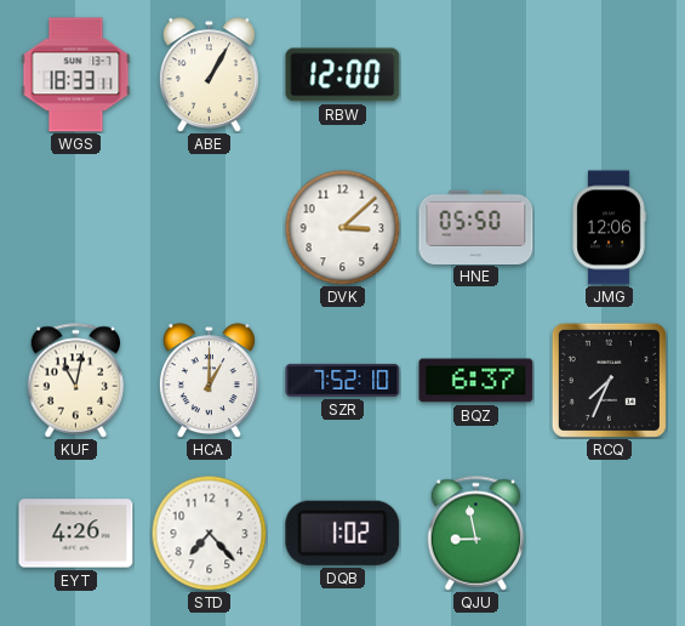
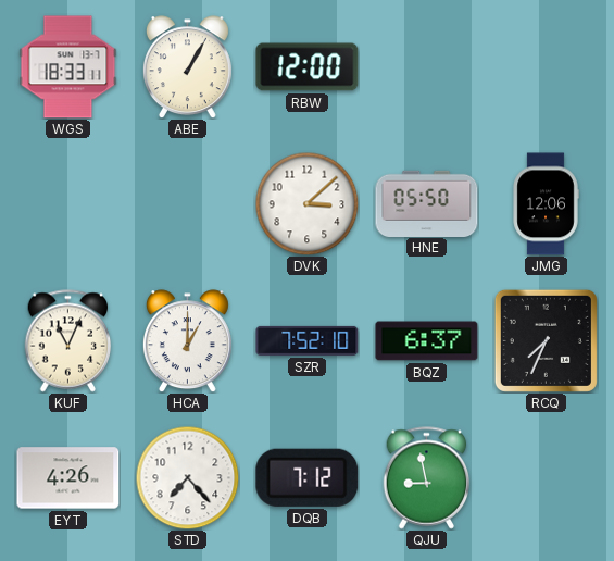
KUF: 11:02 -> 11:04
DQB: 1:02 -> 7:12
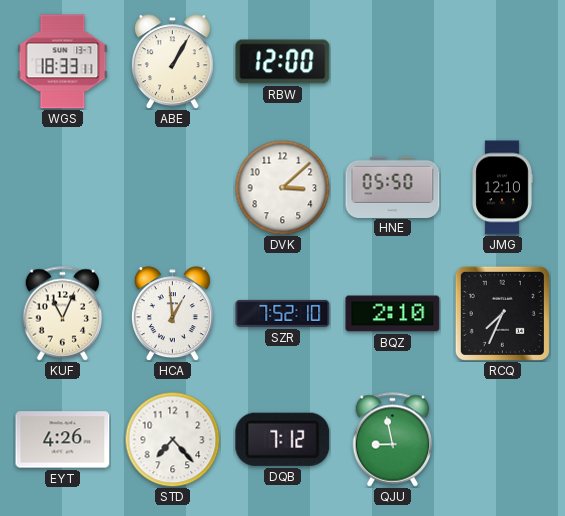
JMG: 12:06 -> 12:10
HCA: 1:00 -> 12:59
BQZ: 6:37 -> 2:10
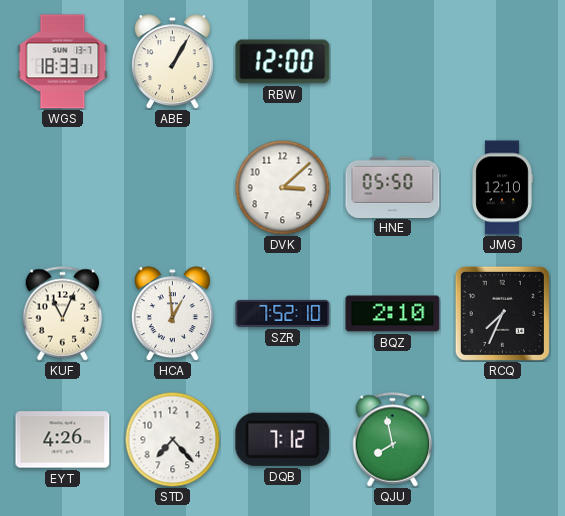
QJU: 8:58 -> 7:58
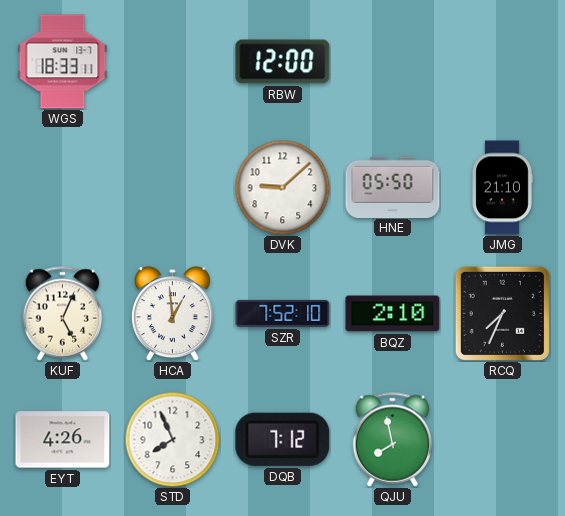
ABE: 1:05 -> none
DVK: 3:08 -> 9:08
JMG: 12:10 -> 21:10
KUF: 11:04 -> 5:04
STD: 7:23 -> 7:56
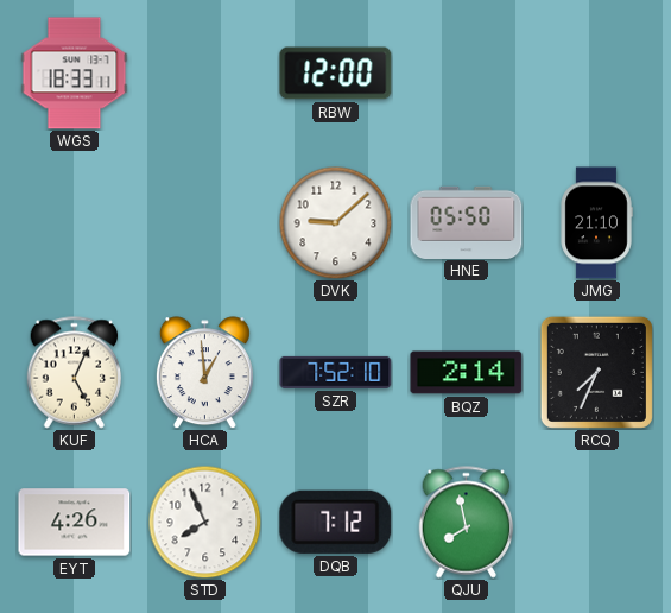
BQZ: 2:10 -> 2:14
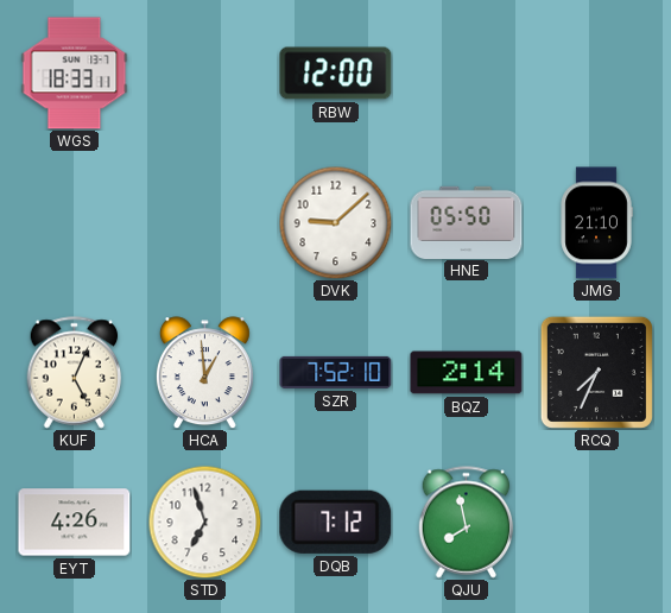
STD: 7:56 -> 6:57
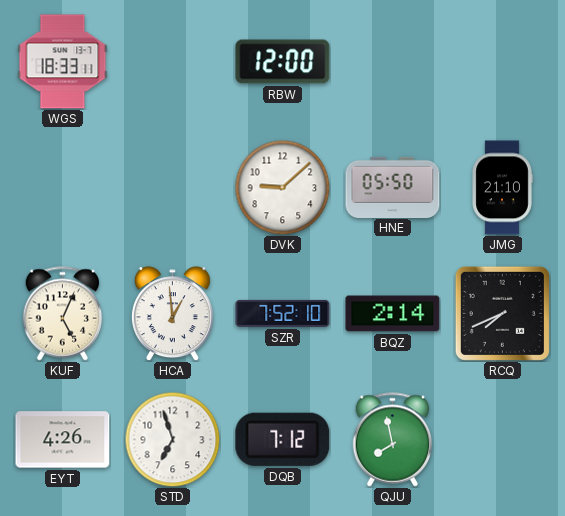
RCQ: 7:34 -> 7:41
